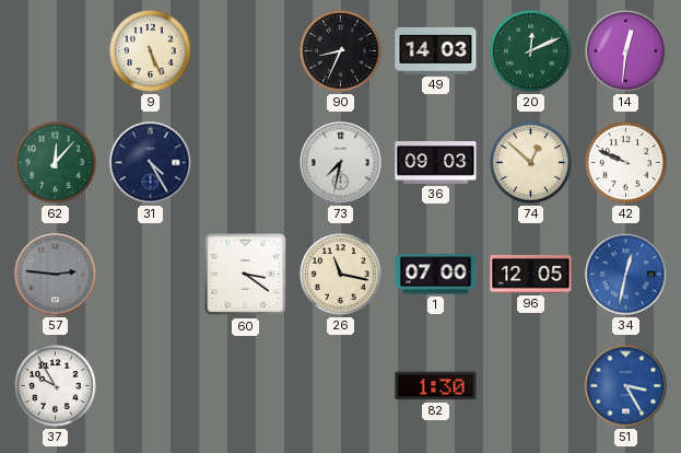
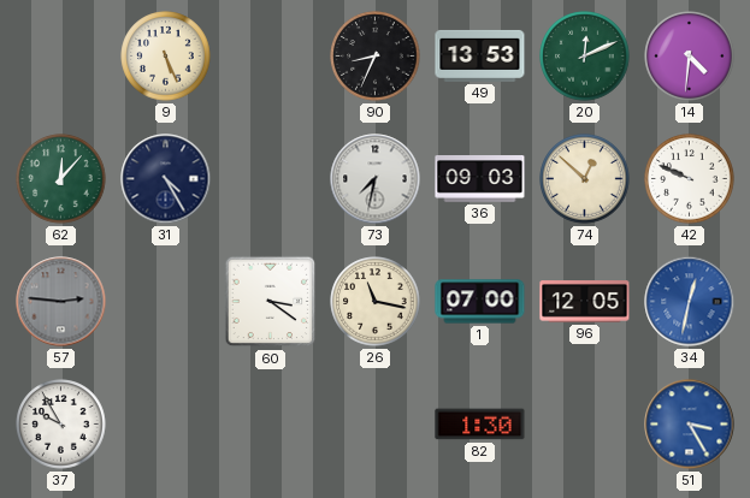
49: 14:03 -> 13:53
14: 12:31 -> 4:31
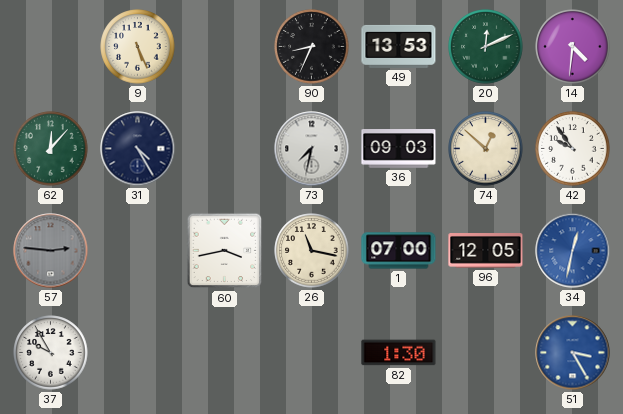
42: 9:49 -> 9:54
60: 3:21 -> 3:43
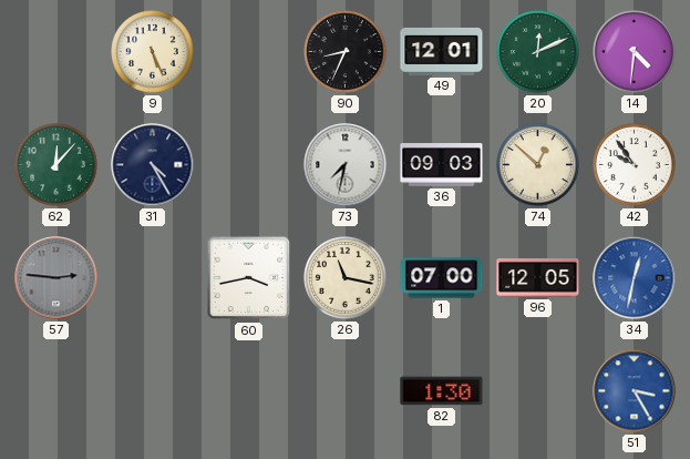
49: 13:53 -> 12:01
37: 9:55 -> none
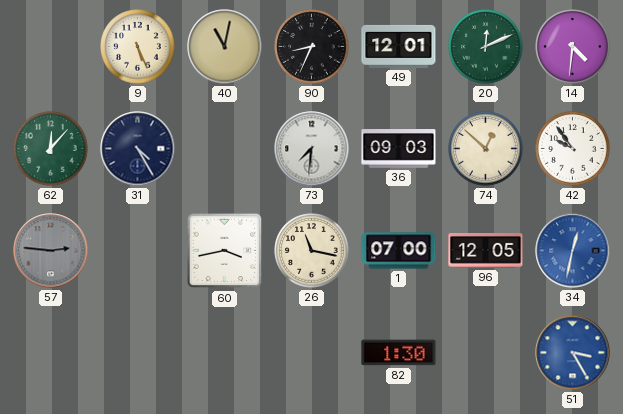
40: none -> 11:02
73: 7:32 -> 7:31
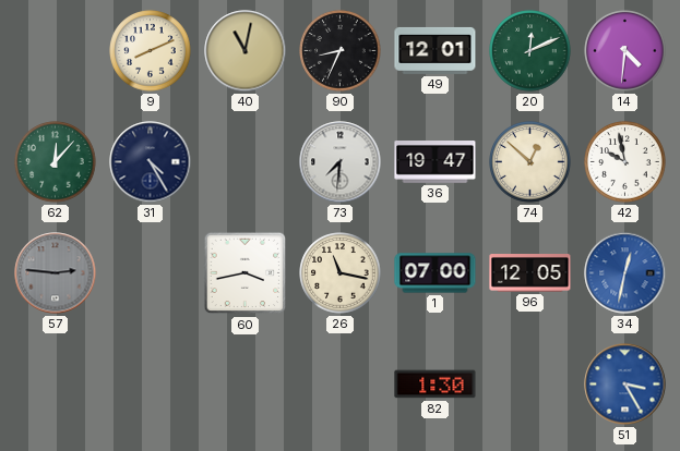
9: 5:26 -> 8:11
36: 09:03 -> 19:47
42: 9:54 -> 9:58
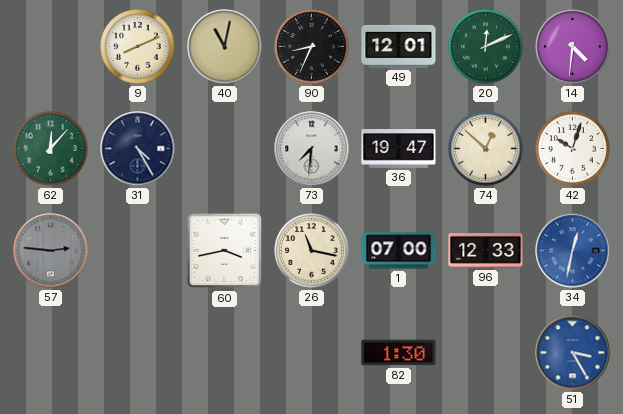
42: 9:58 -> 10:03
96: 12:05 -> 12:33
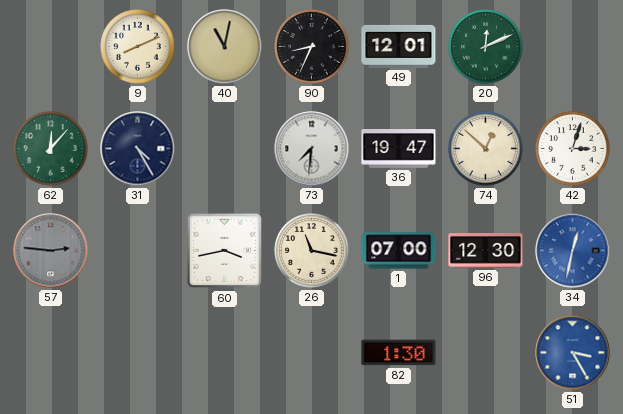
14: 4:31 -> none
42: 10:03 -> 3:03
96: 12:33 -> 12:30
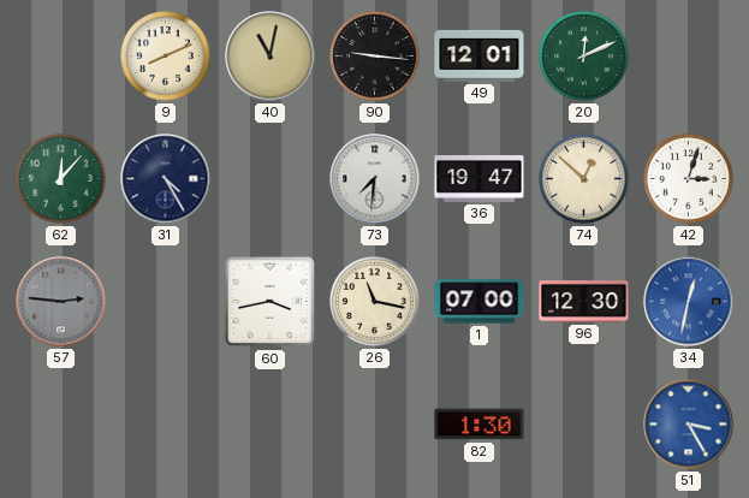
90: 8:34 -> 9:16
